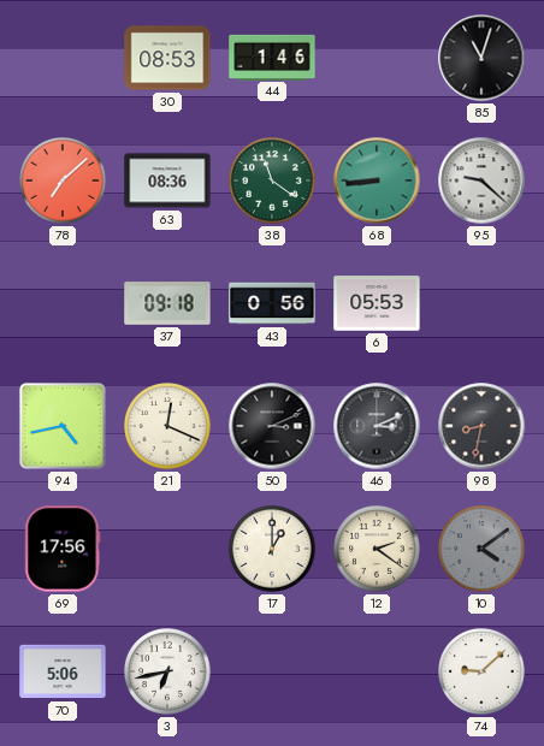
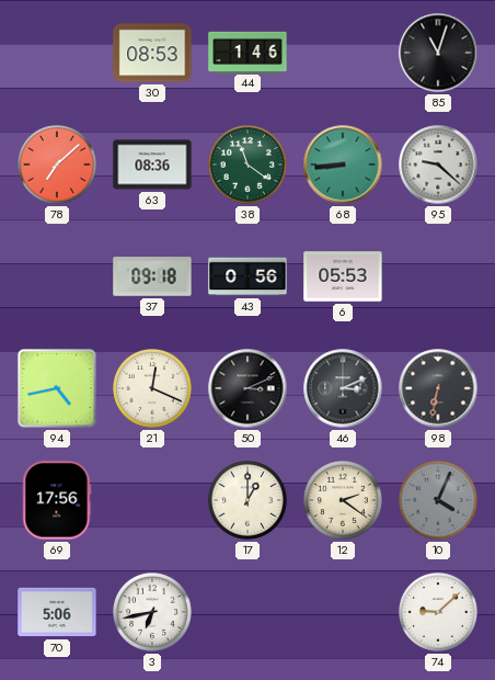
98: 8:32 -> 6:32
10: 4:09 -> 4:04
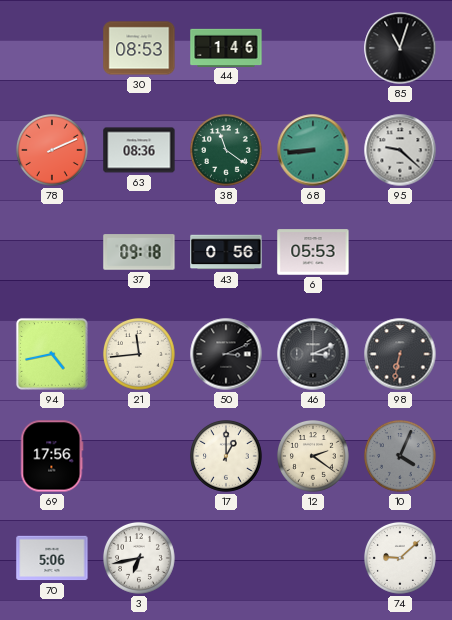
78: 7:08 -> 2:11
21: 12:19 -> 11:44
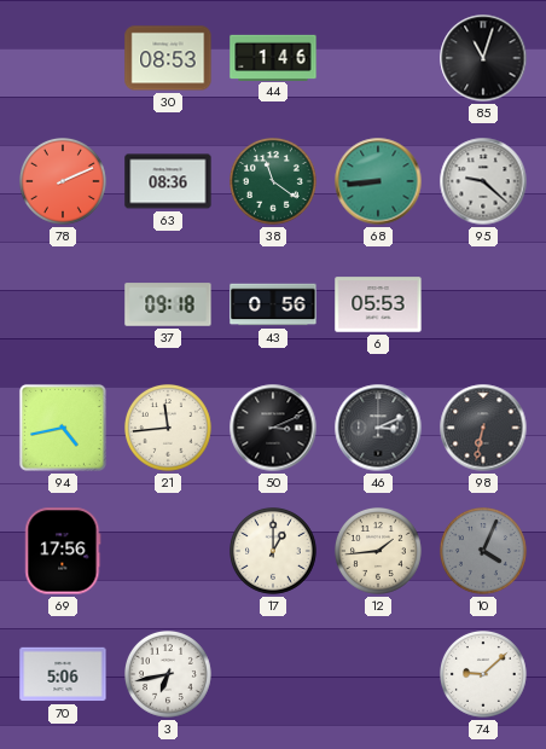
12: 2:21 -> 1:44
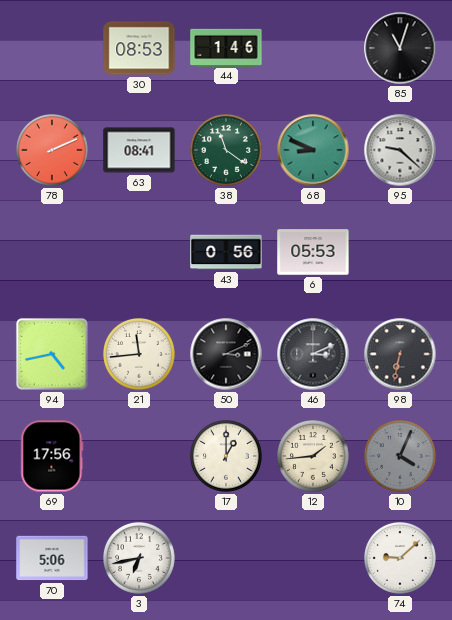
63: 08:36 -> 08:41
68: 8:44 -> 8:49
37: 09:18 -> none
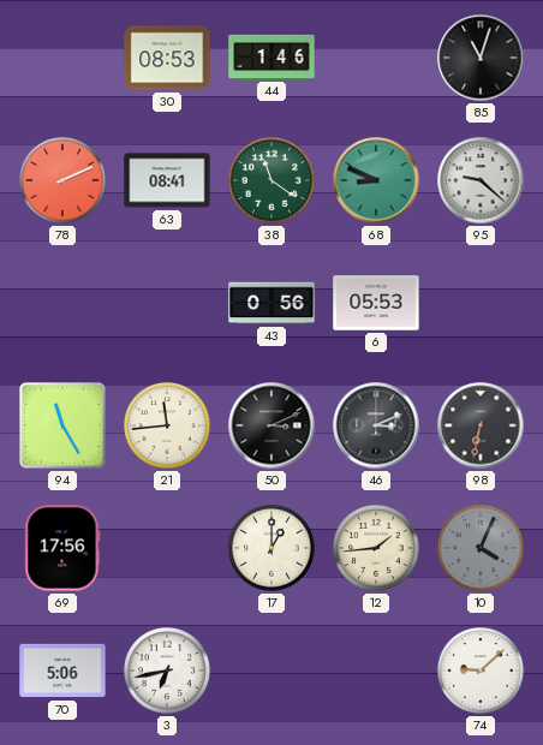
94: 4:43 -> 11:25
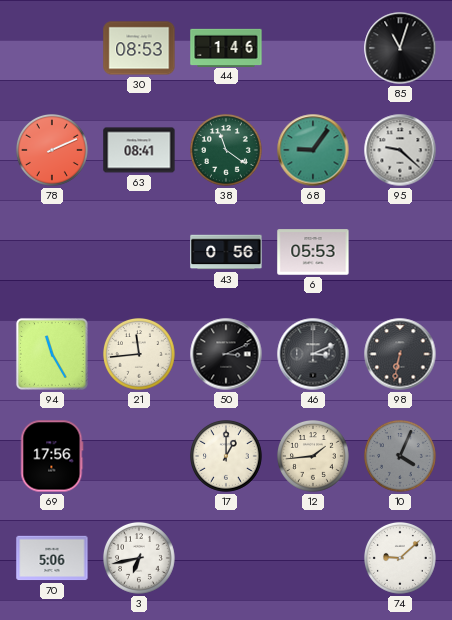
68: 8:49 -> 9:06
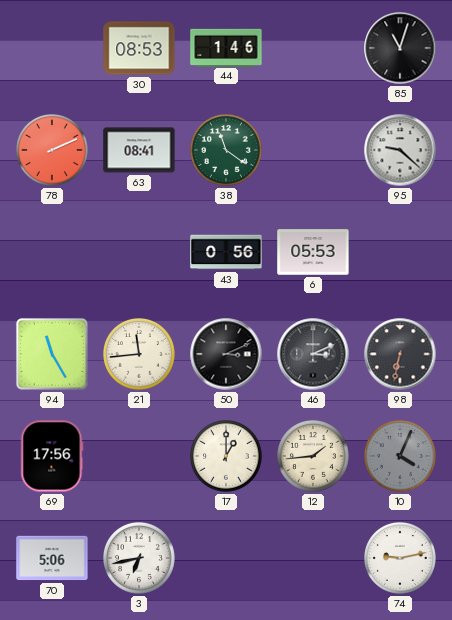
68: 9:06 -> none
74: 9:08 -> 9:13
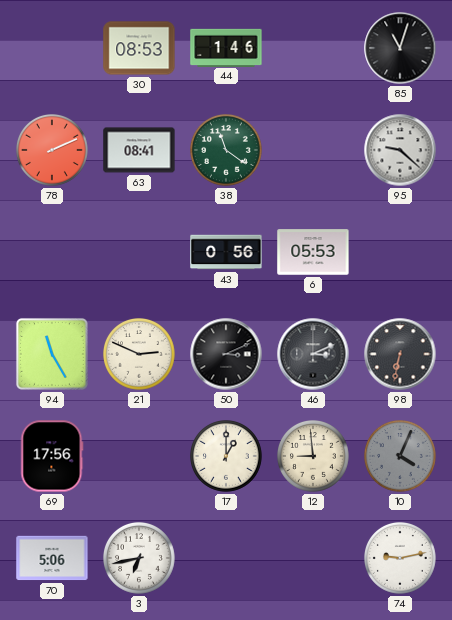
21: 11:44 -> 2:49
12: 1:44 -> 8:59
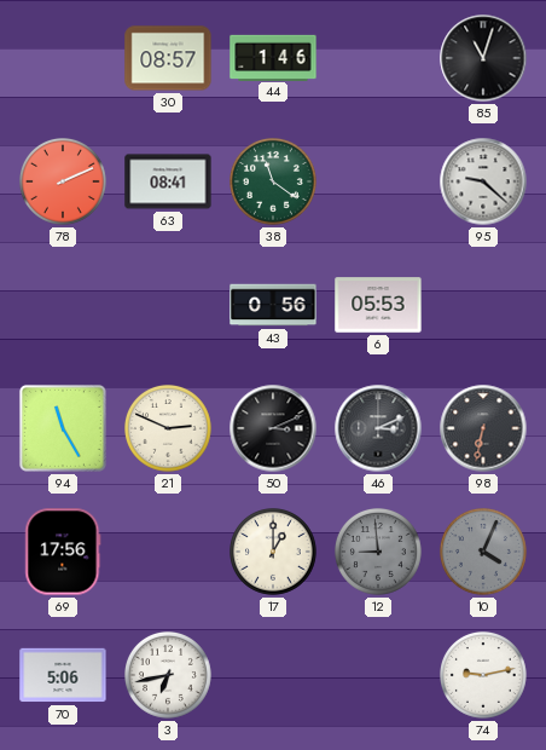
30: 08:53 -> 08:57
12 dial: cream -> grey
